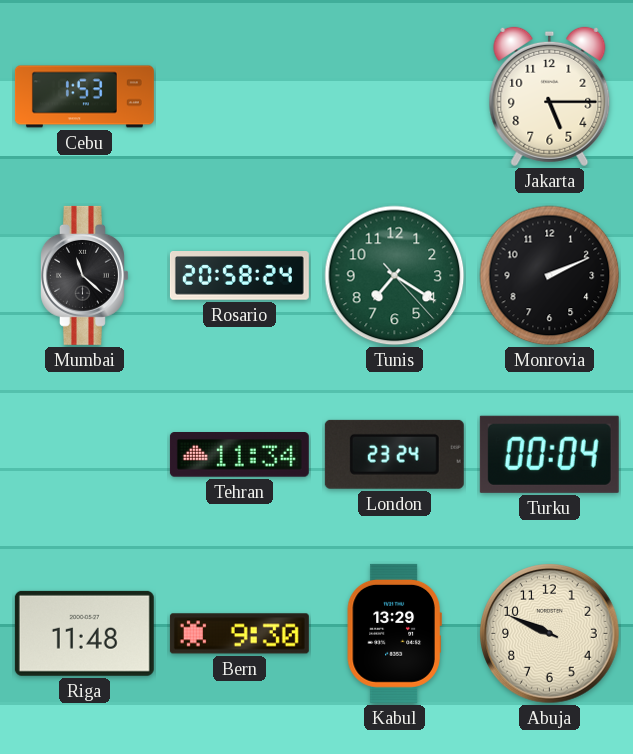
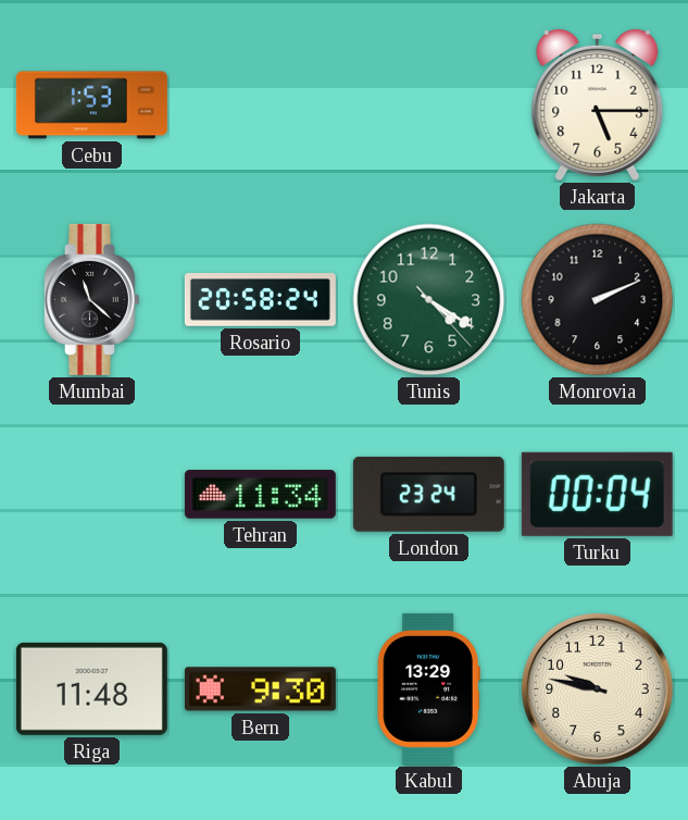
Tunis: 7:20 -> 4:20
Abuja: 9:49 -> 9:47
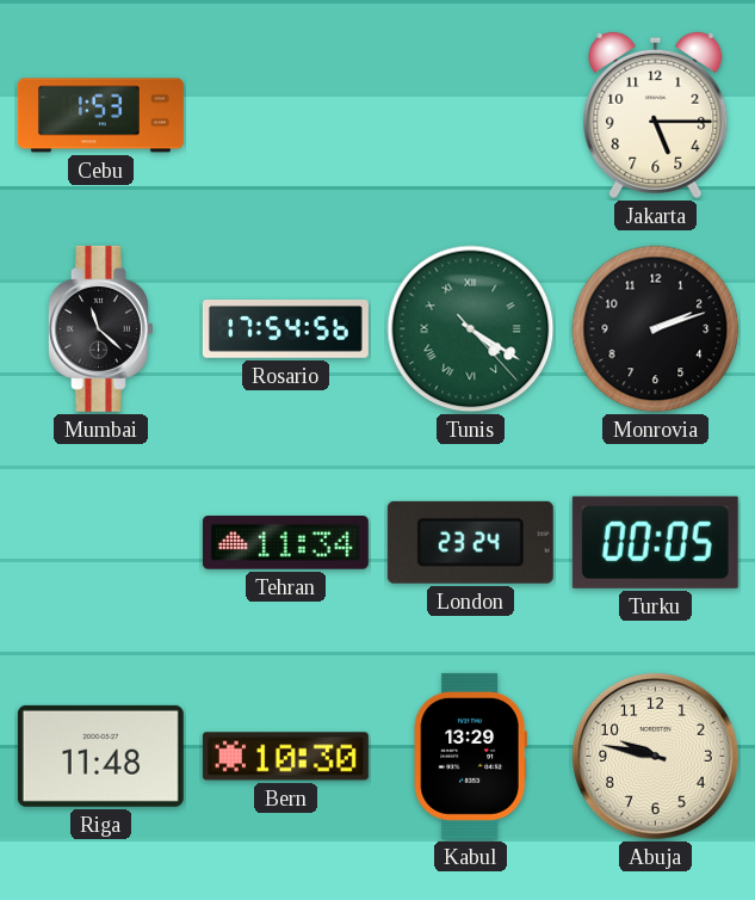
Rosario: 20:58 -> 17:54
Tunis numerals: Arabic -> Roman
Monrovia: 2:11 -> 2:12
Turku: 00:04 -> 00:05
Bern: 9:30 -> 10:30
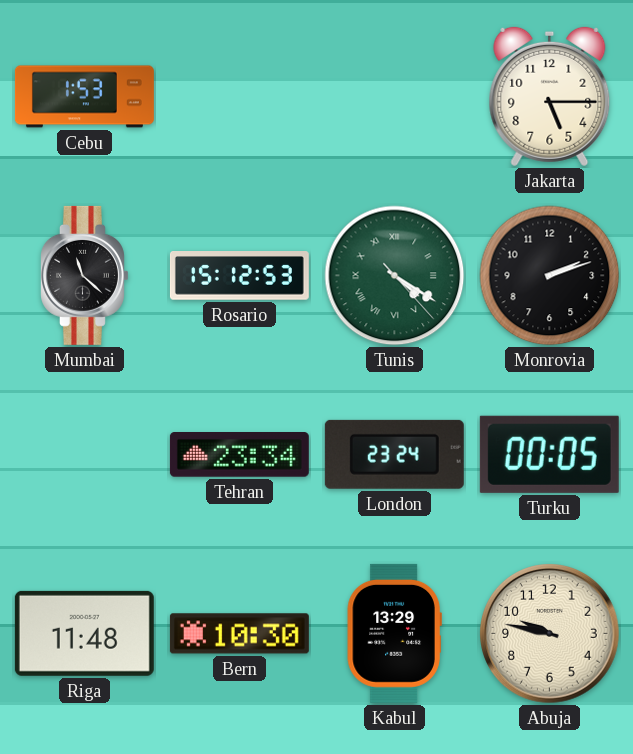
Rosario: 17:54 -> 15:12
Tehran: 11:34 -> 23:34
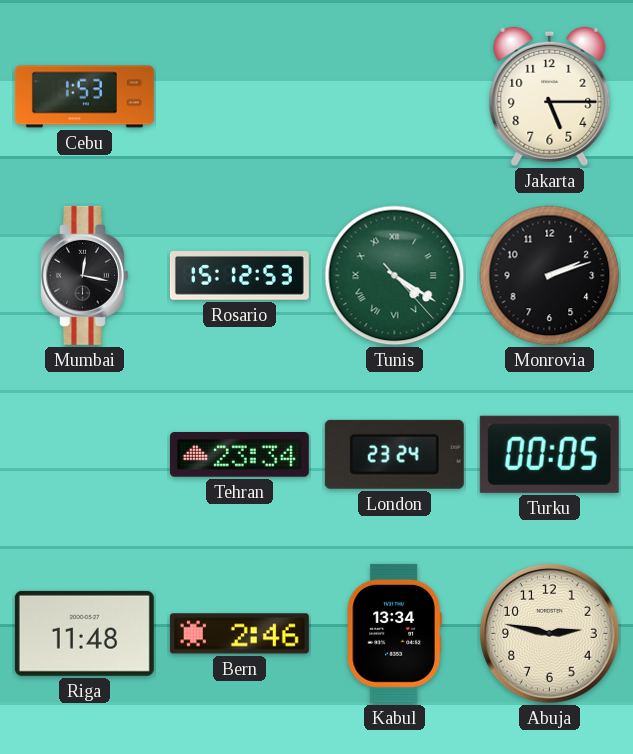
Mumbai: 11:22 -> 12:17
Bern: 10:30 -> 2:46
Kabul: 13:29 -> 13:34
Abuja: 9:47 -> 2:47
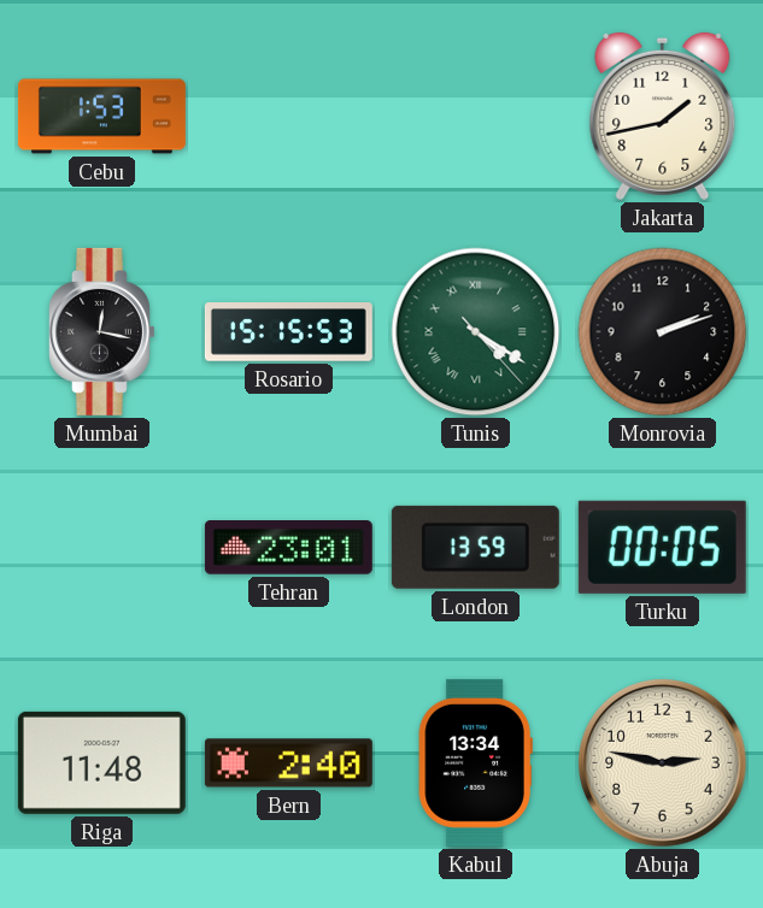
Jakarta: 5:15 -> 1:43
Rosario: 15:12 -> 15:15
Tehran: 23:34 -> 23:01
London: 23:24 -> 13:59
Bern: 2:46 -> 2:40
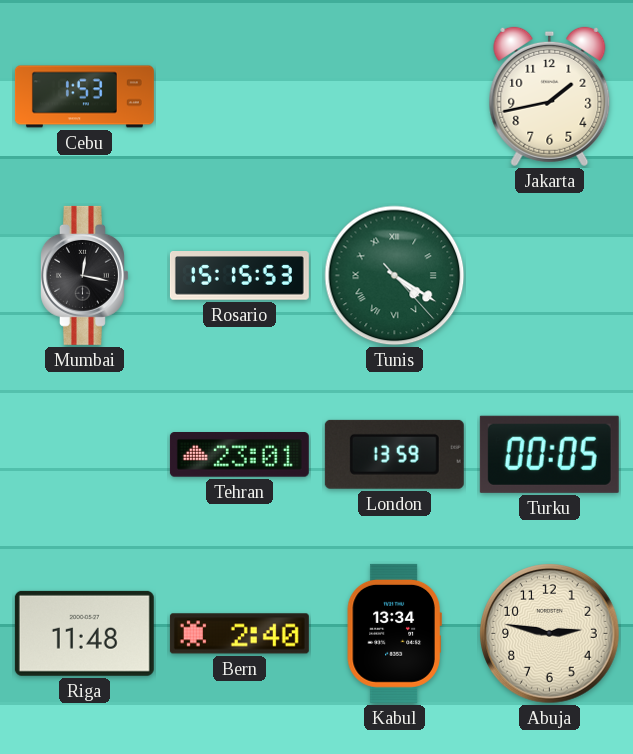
Monrovia: 2:12 -> none
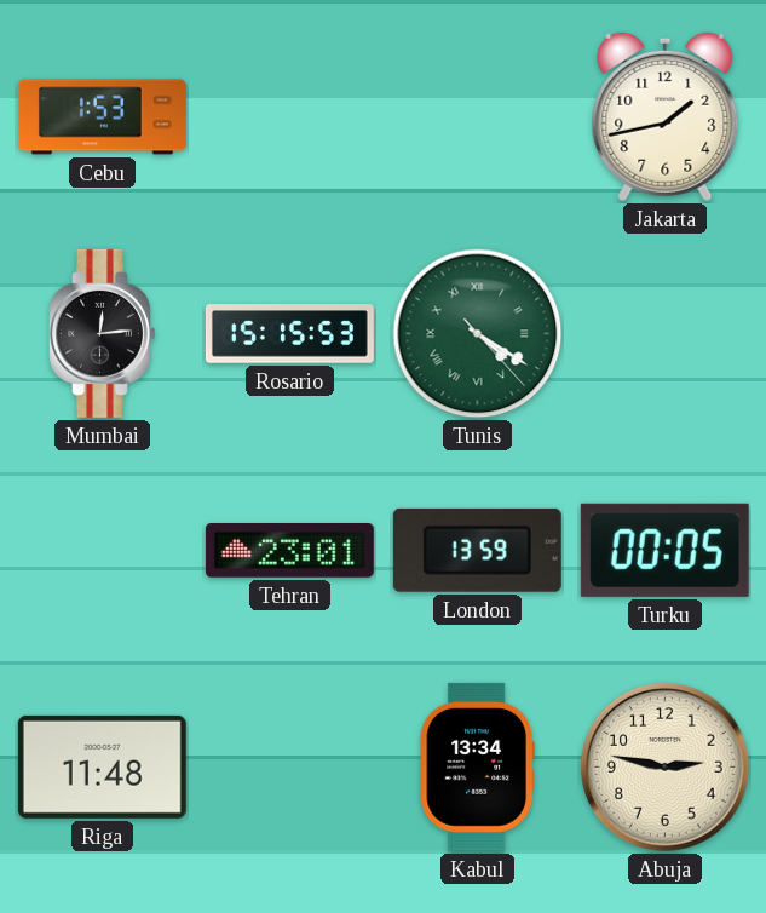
Mumbai: 12:17 -> 12:14
Bern: 2:40 -> none
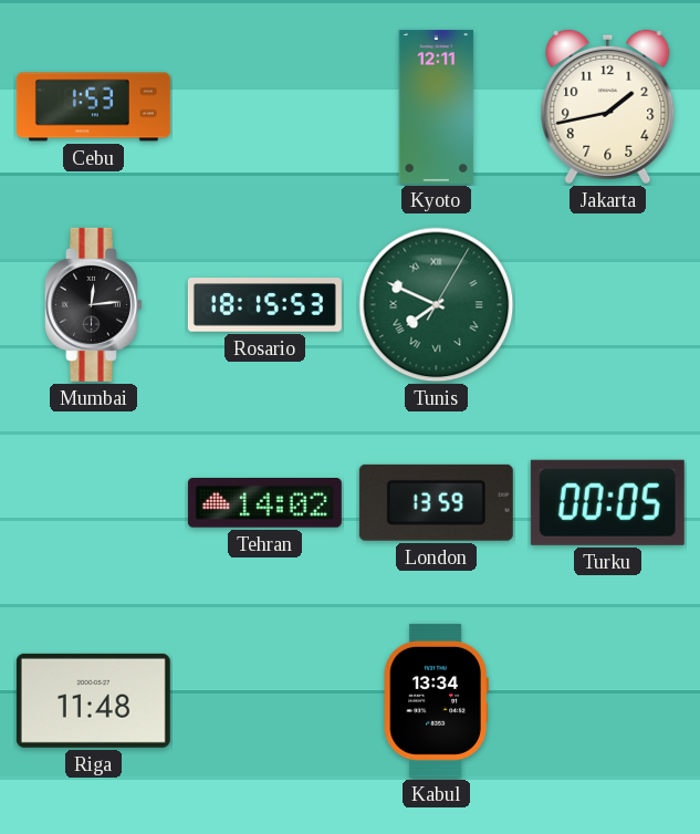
Kyoto: none -> 12:11
Rosario: 15:15 -> 18:15
Tunis: 4:20 -> 7:49
Tehran: 23:01 -> 14:02
Abuja: 2:47 -> none
